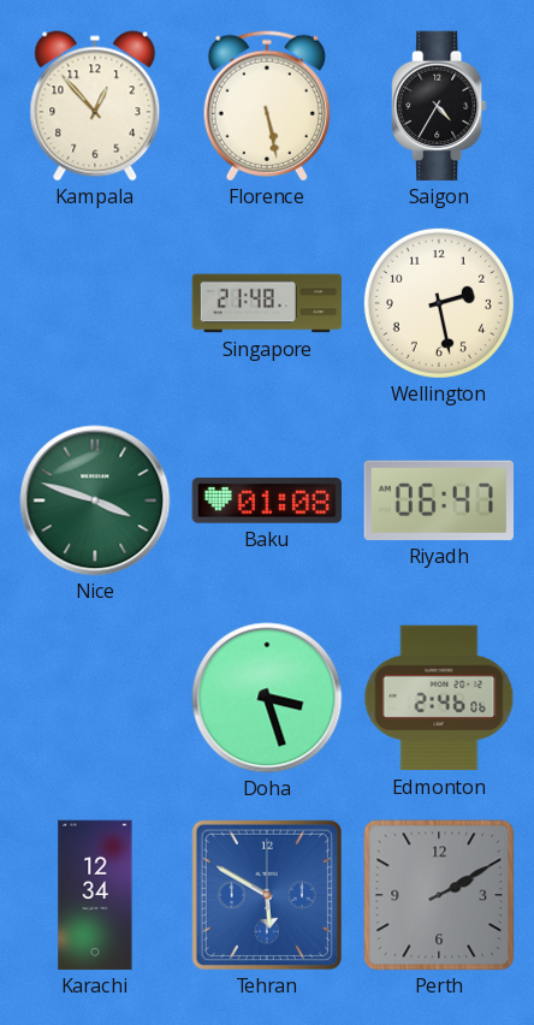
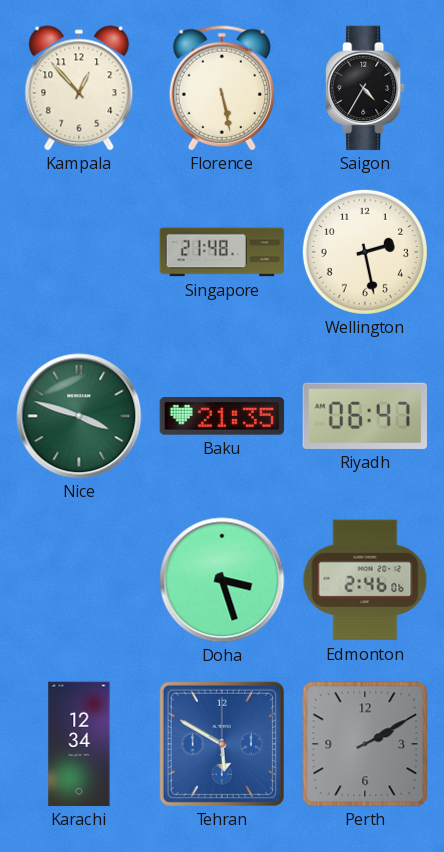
Baku: 01:08 -> 21:35
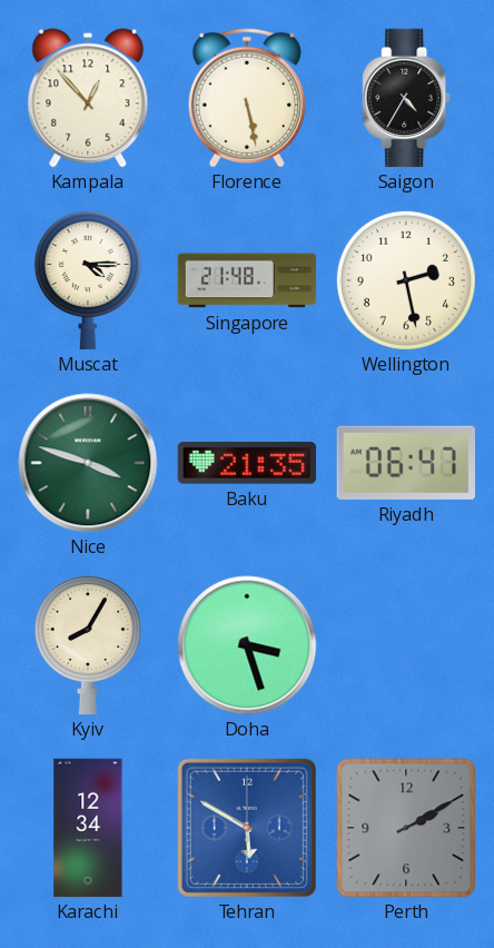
Muscat: none -> 4:15
Kyiv: none -> 8:05
Edmonton: 2:46 -> none
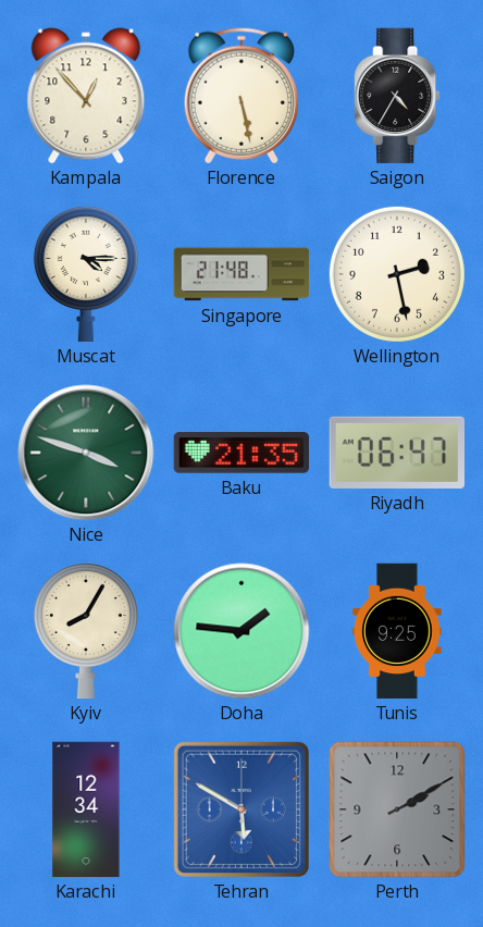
Doha: 3:27 -> 1:46
Tunis: none -> 9:25
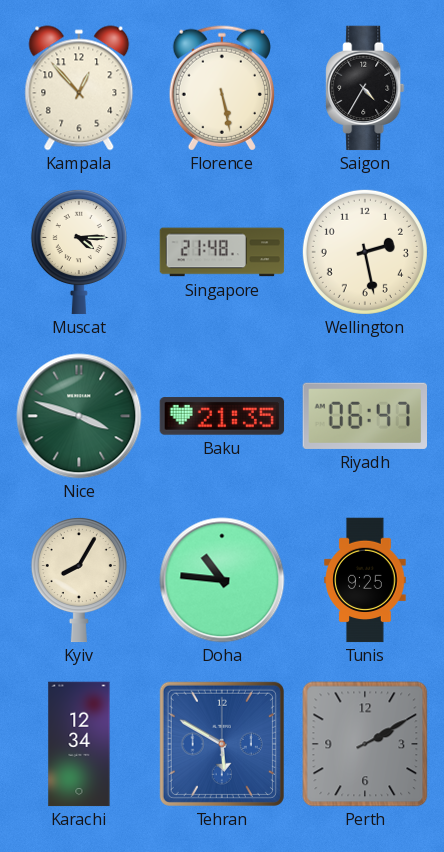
Doha: 1:46 -> 10:46
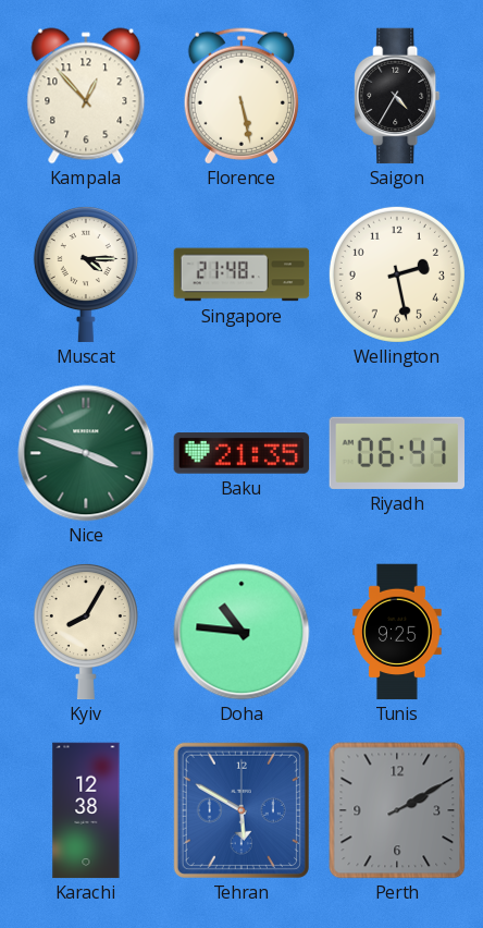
Karachi: 12:34 -> 12:38
